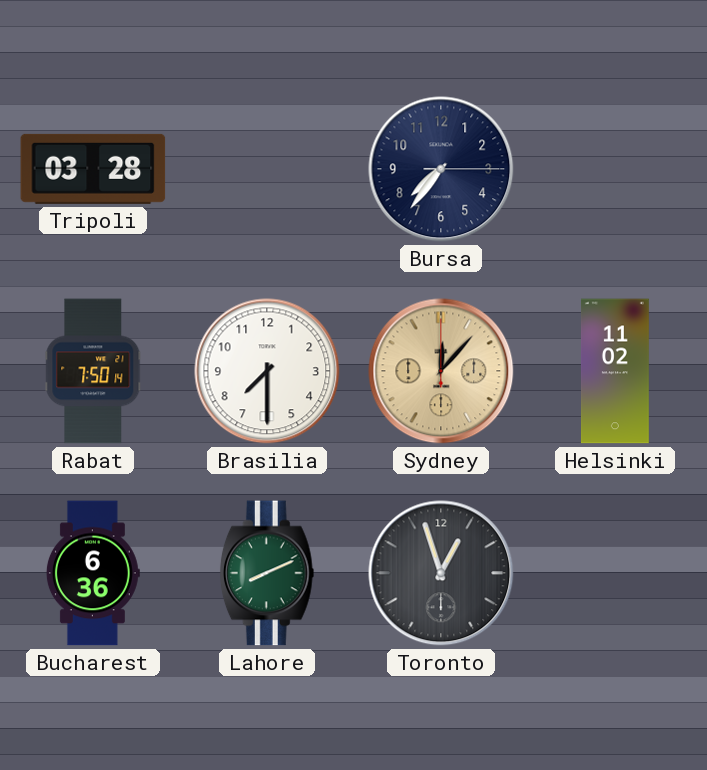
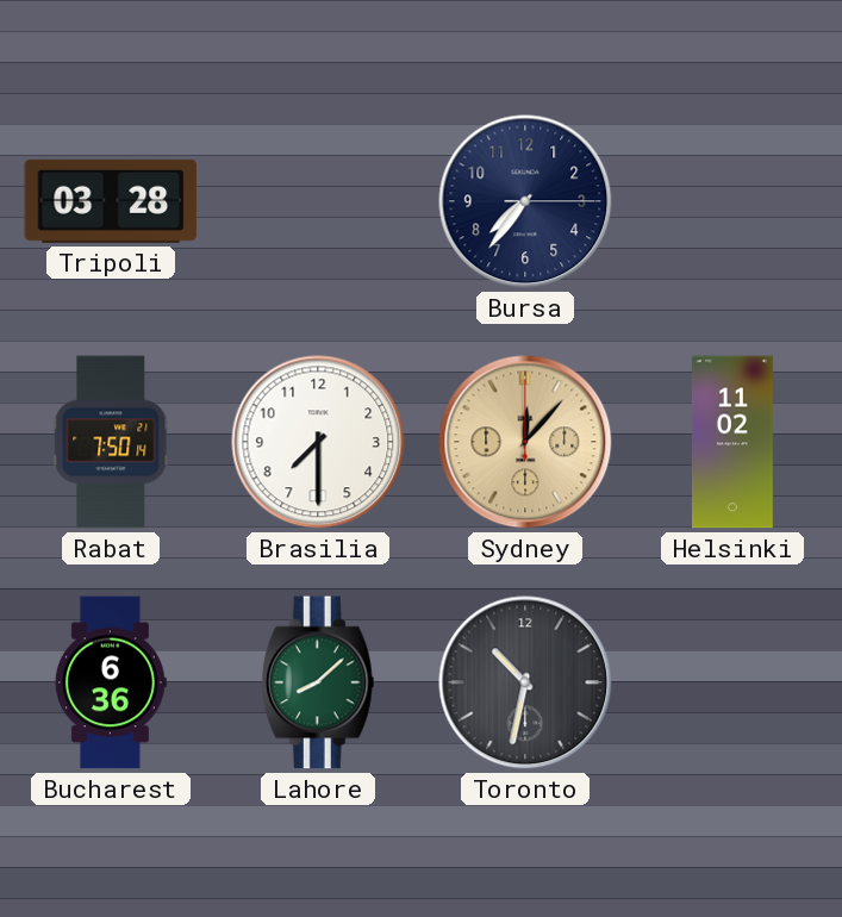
Lahore: 8:11 -> 8:08
Toronto: 12:57 -> 10:32
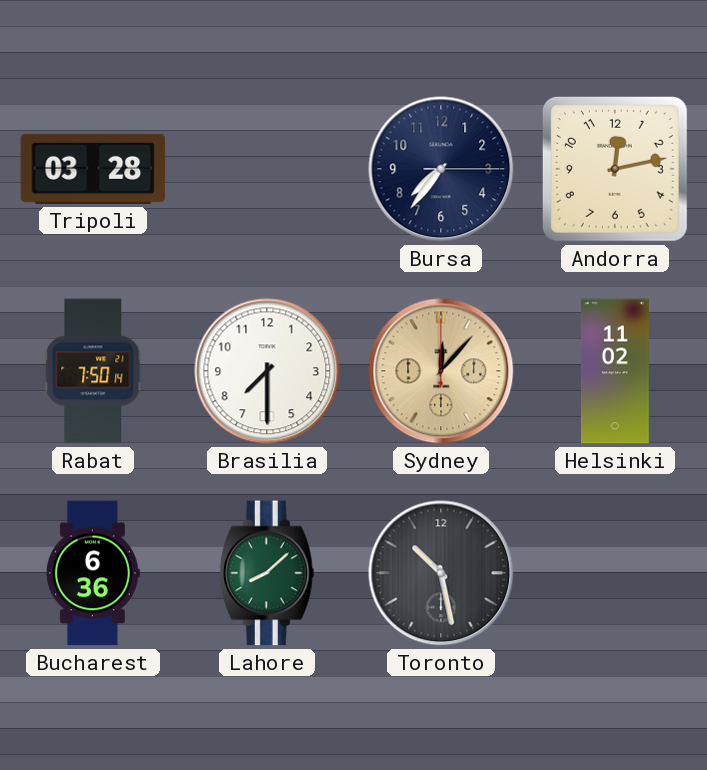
Andorra: none -> 12:13
Toronto: 10:32 -> 10:28
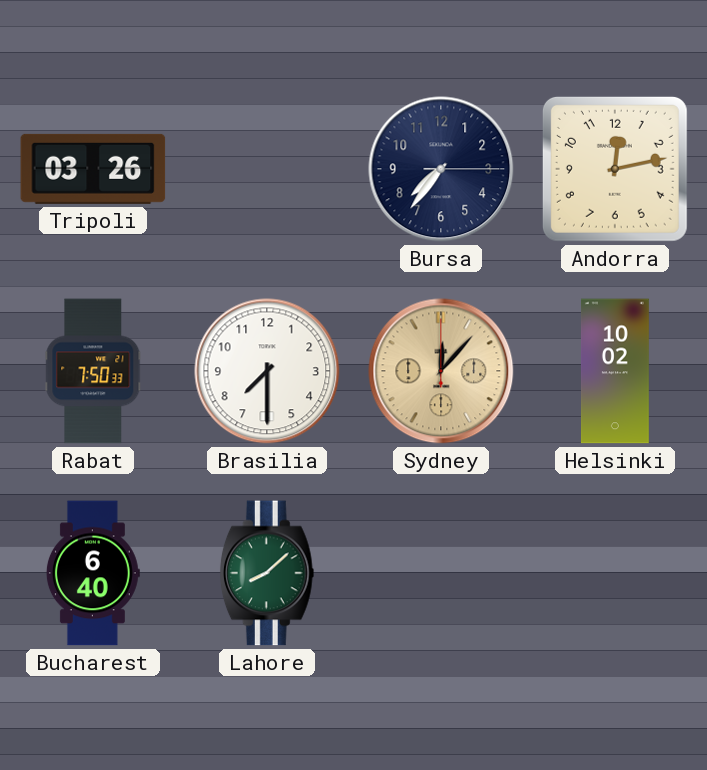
Tripoli: 03:28 -> 03:26
Rabat: 7:50:14 -> 7:50:33
Helsinki: 11:02 -> 10:02
Bucharest: 6:36 -> 6:40
Toronto: 10:28 -> none
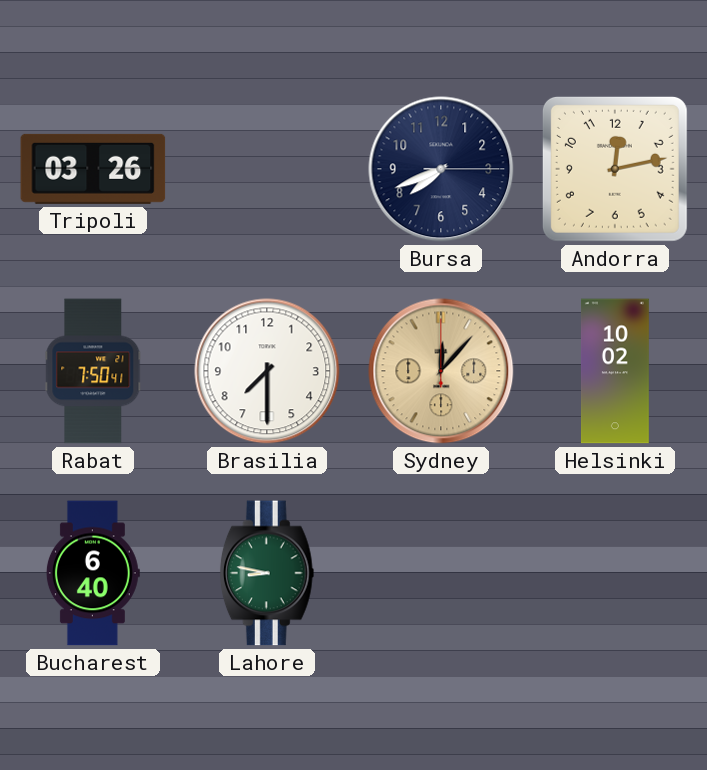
Bursa: 7:36 -> 7:41
Rabat: 7:50:33 -> 7:50:41
Lahore: 8:08 -> 8:47
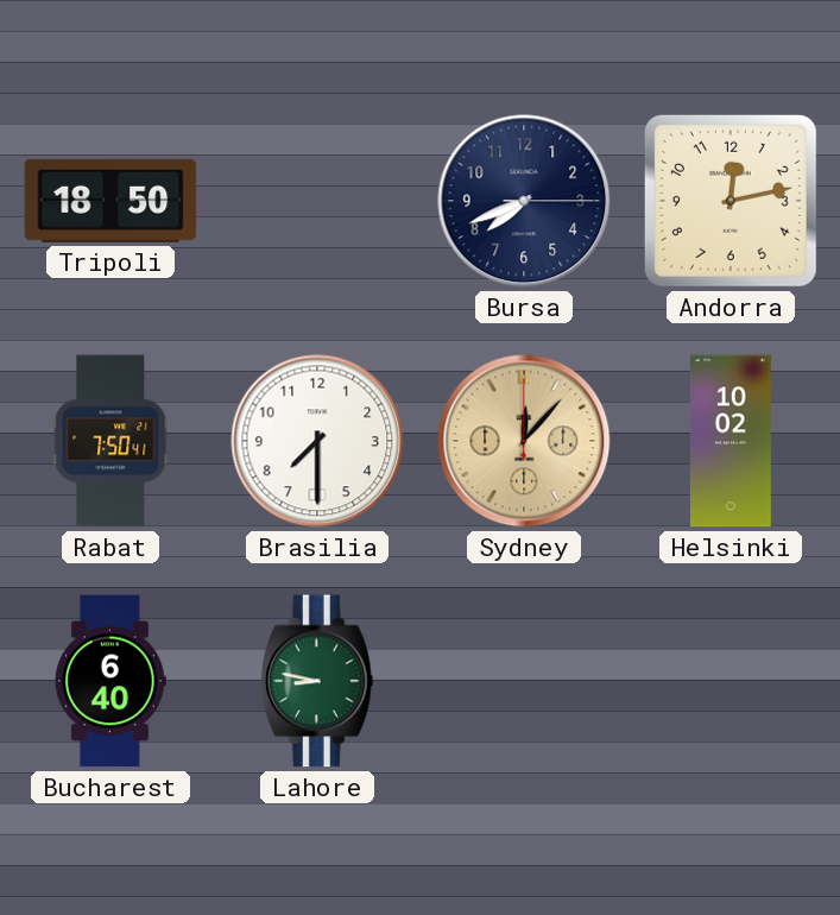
Tripoli: 03:26 -> 18:50
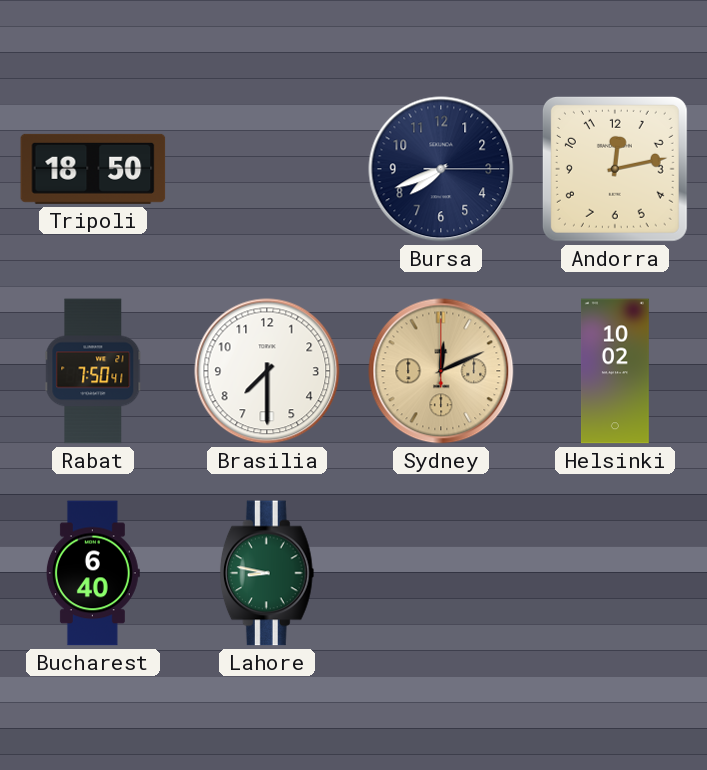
Sydney: 12:07 -> 12:11
